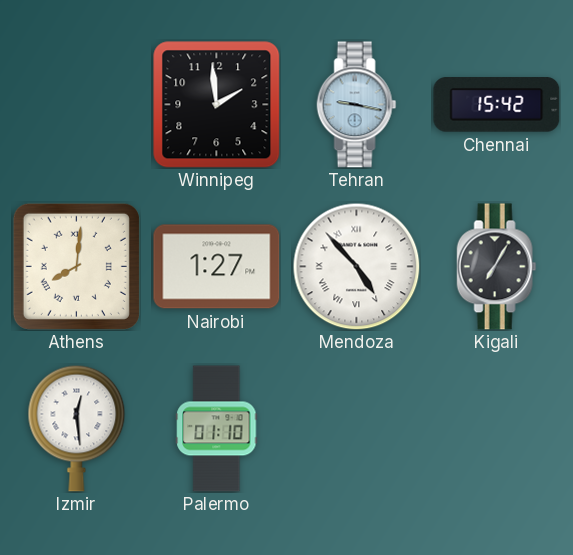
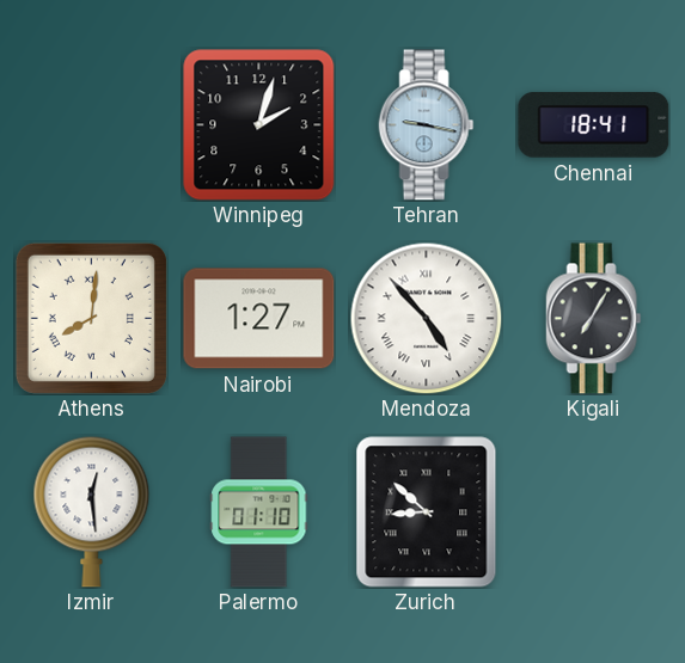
Winnipeg: 1:59 -> 2:03
Chennai: 15:42 -> 18:41
Zurich: none -> 8:52
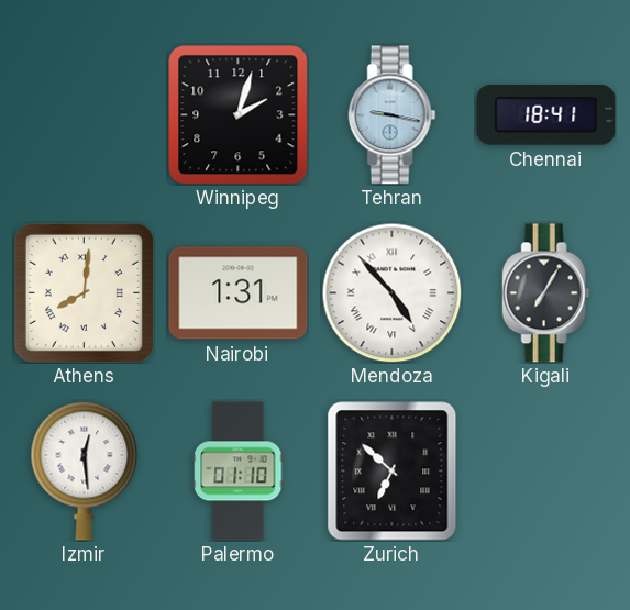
Nairobi: 1:27 -> 1:31
Zurich: 8:52 -> 6:52
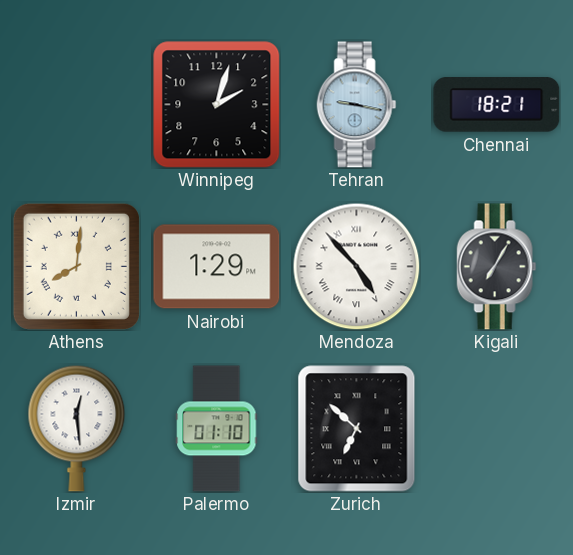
Chennai: 18:41 -> 18:21
Nairobi: 1:31 -> 1:29
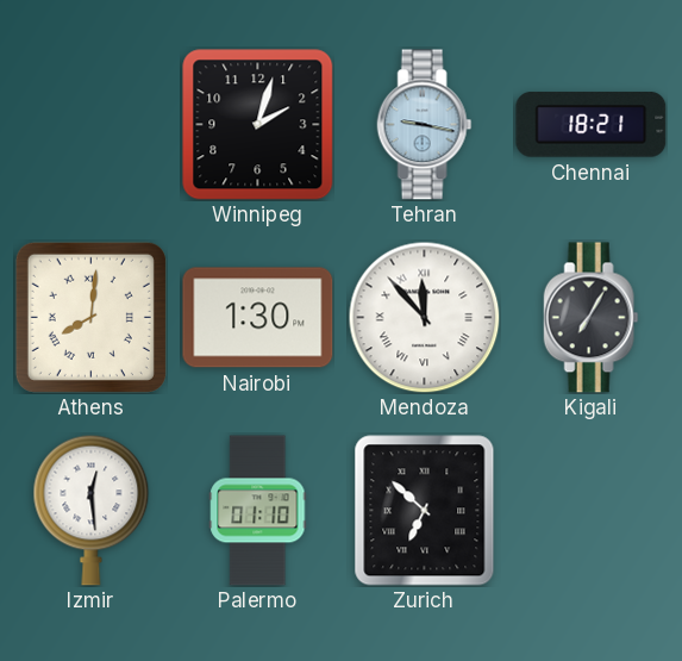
Nairobi: 1:29 -> 1:30
Mendoza: 4:53 -> 11:53
